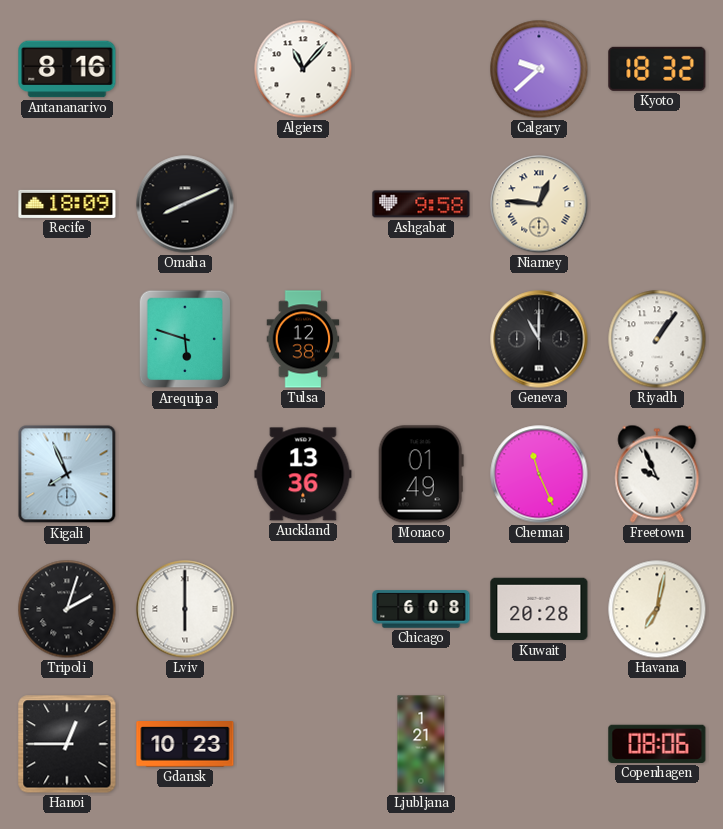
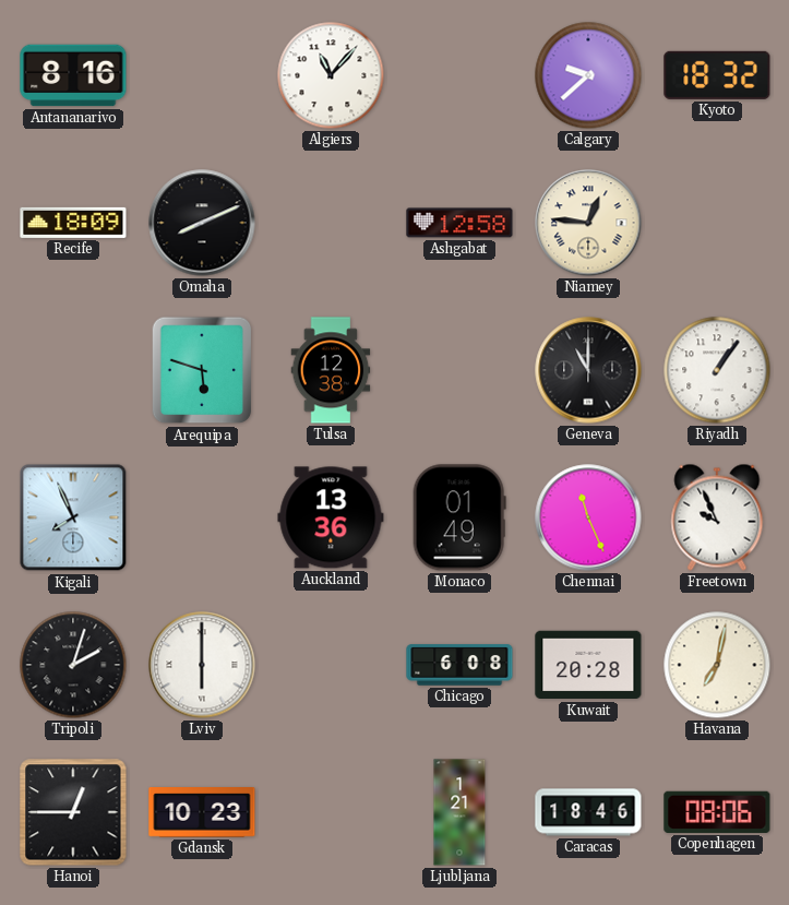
Ashgabat: 9:58 -> 12:58
Caracas: none -> 18:46
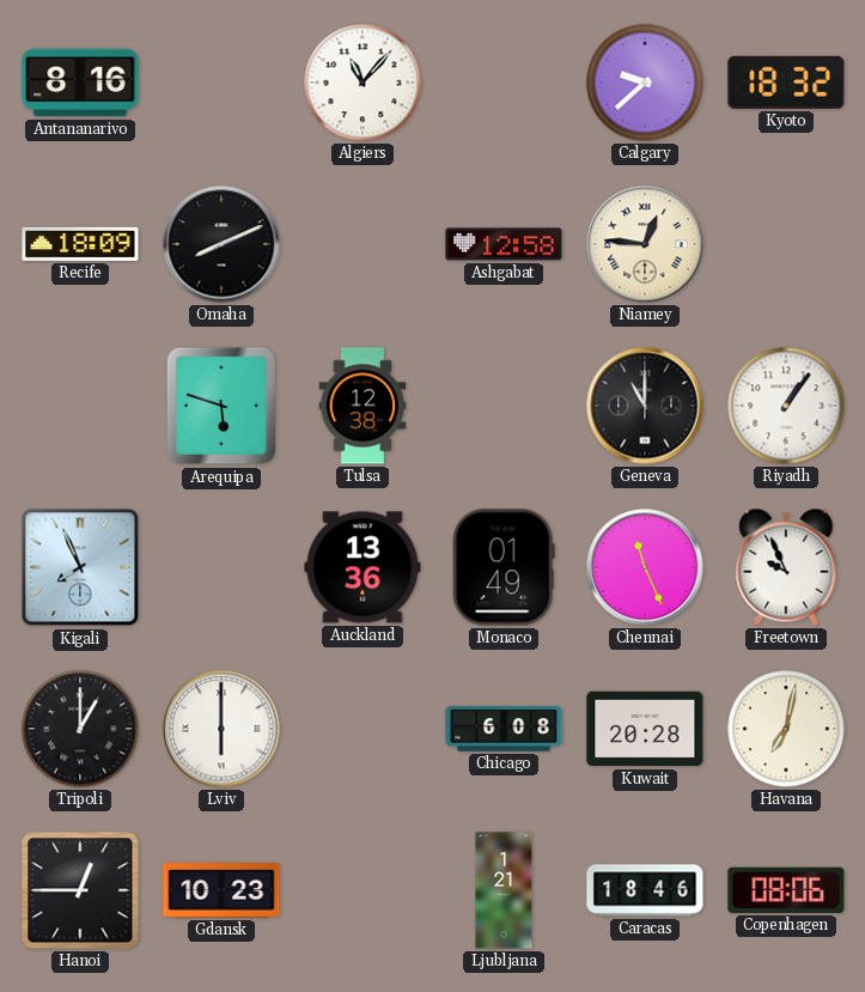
Tripoli: 2:03 -> 1:00
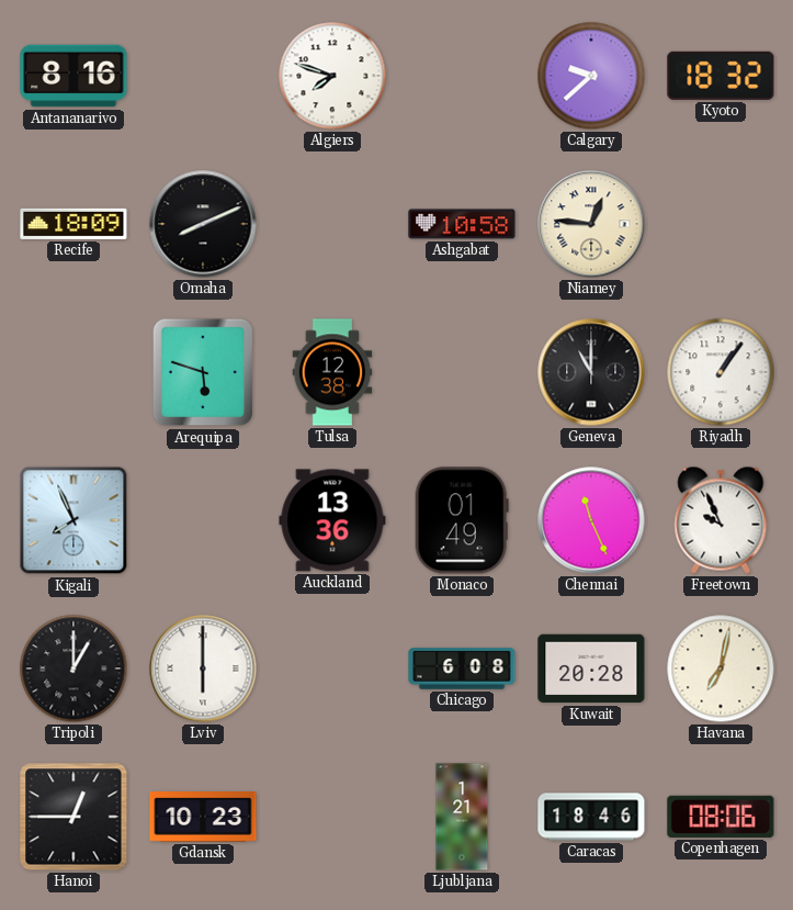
Algiers: 11:07 -> 7:48
Ashgabat: 12:58 -> 10:58
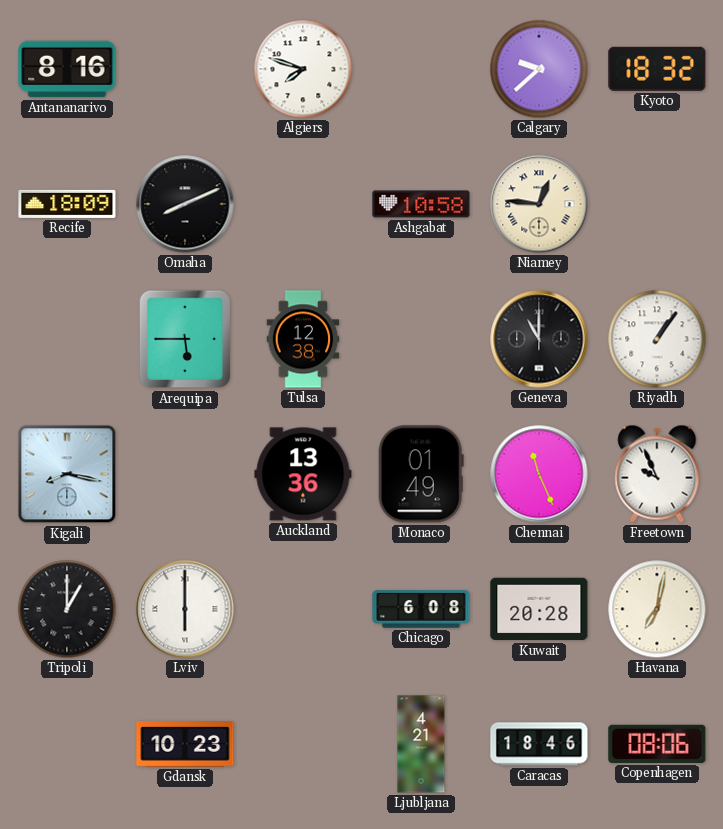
Arequipa: 5:48 -> 5:45
Kigali: 7:56 -> 8:17
Hanoi: 12:45 -> none
Ljubljana: 1:21 -> 4:21
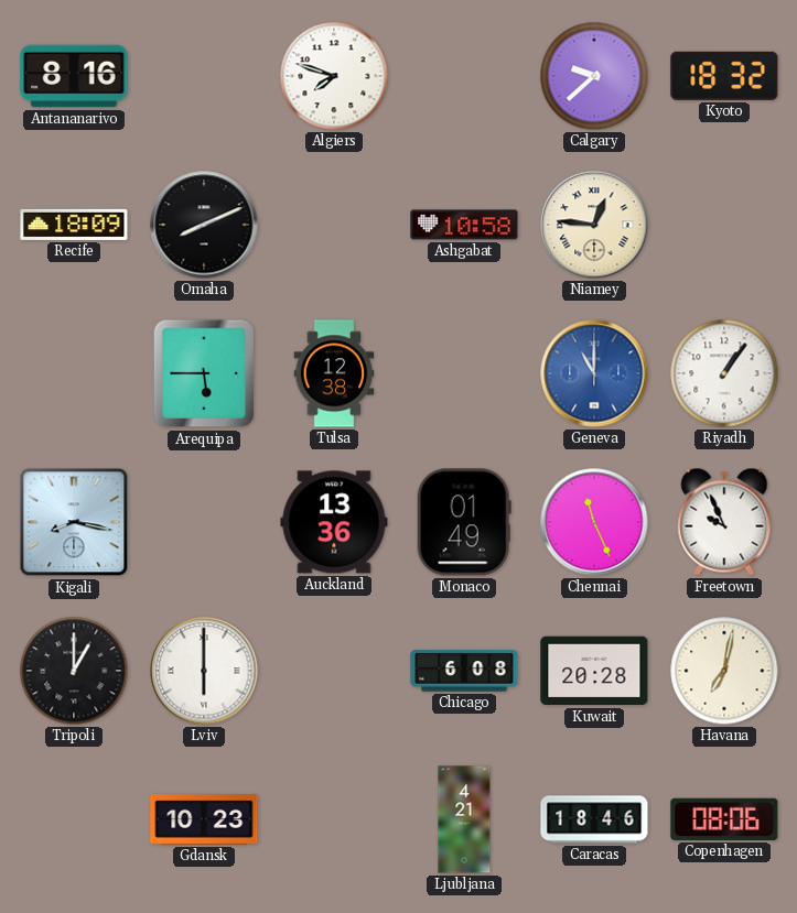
Geneva dial: black -> blue
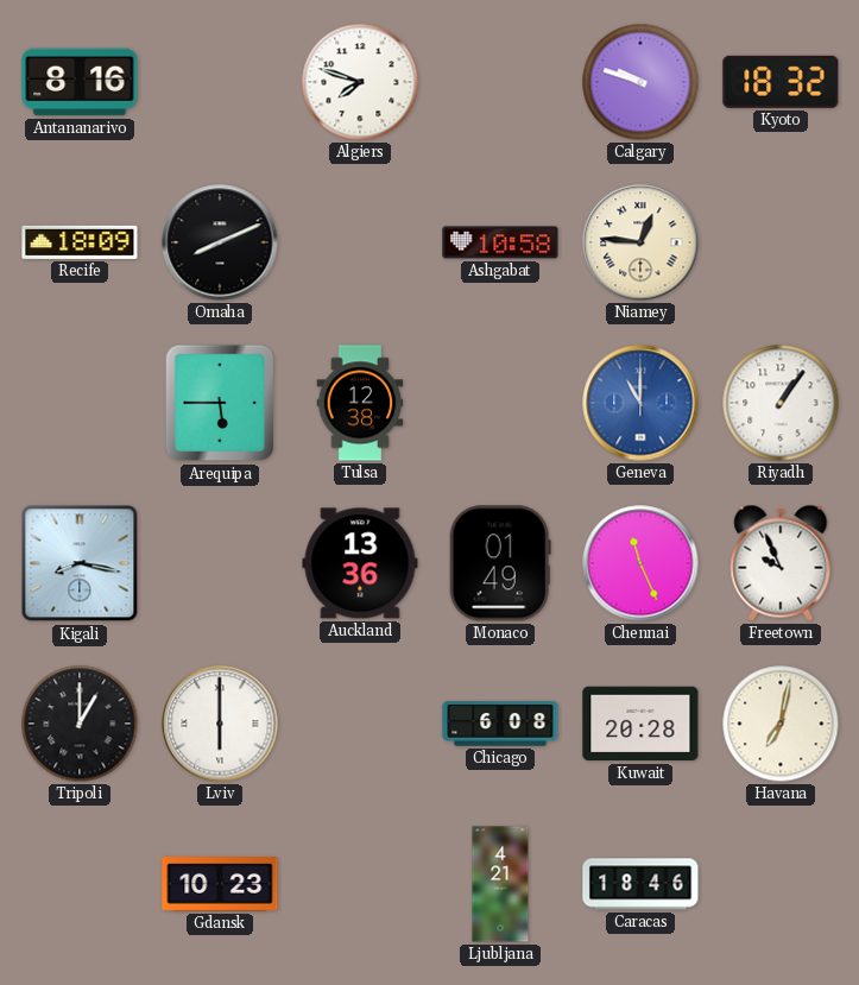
Calgary: 9:38 -> 9:48
Copenhagen: 08:06 -> none
